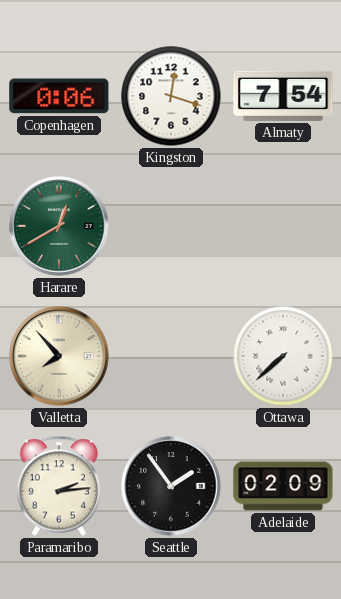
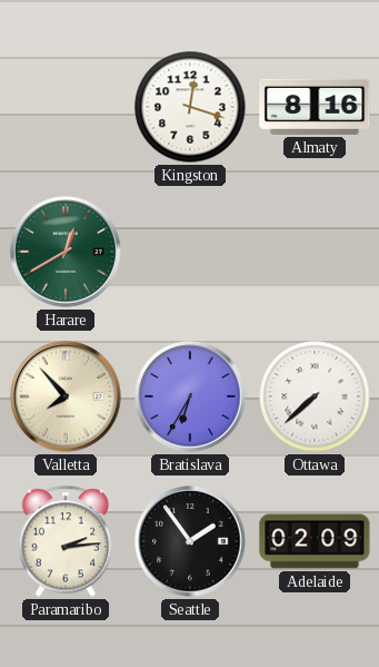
Copenhagen: 0:06 -> none
Almaty: 7:54 -> 8:16
Bratislava: none -> 6:35
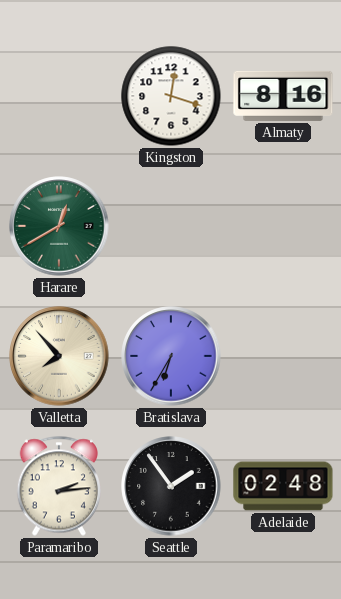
Ottawa: 7:38 -> none
Adelaide: 02:09 -> 02:48
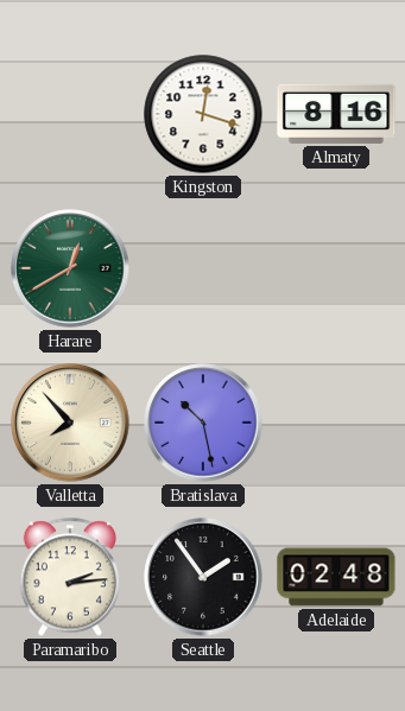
Bratislava: 6:35 -> 10:28
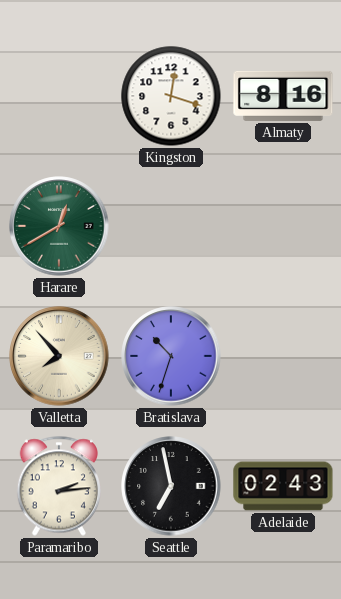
Bratislava: 10:28 -> 10:33
Seattle: 1:54 -> 6:58
Adelaide: 02:48 -> 02:43
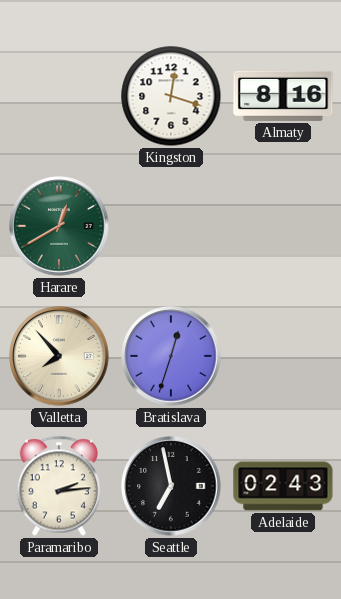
Bratislava: 10:33 -> 12:33
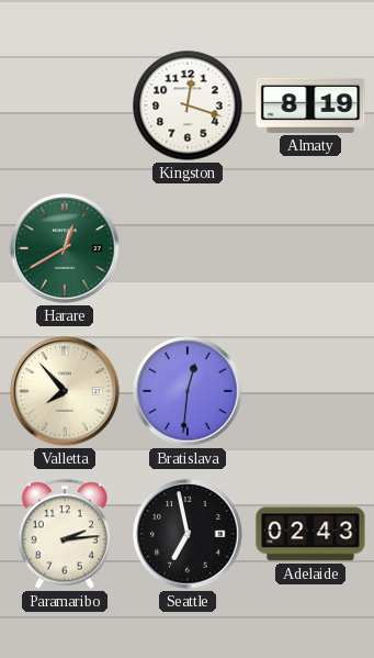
Almaty: 8:16 -> 8:19
Bratislava: 12:33 -> 12:31
